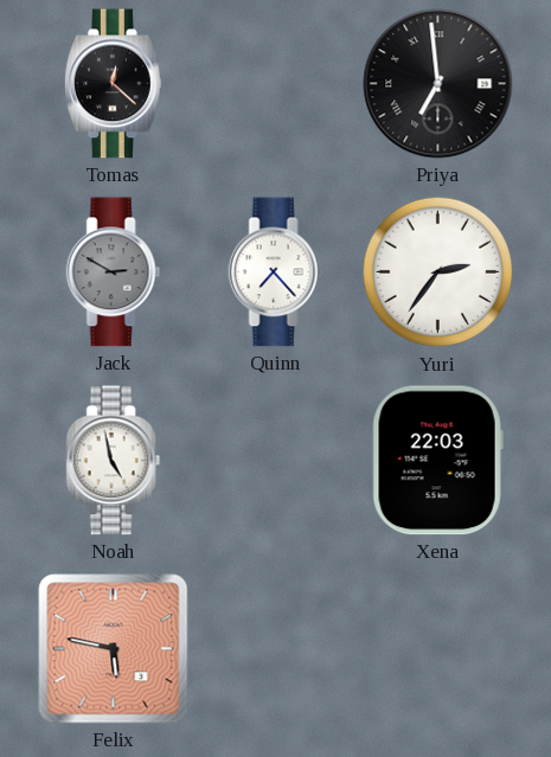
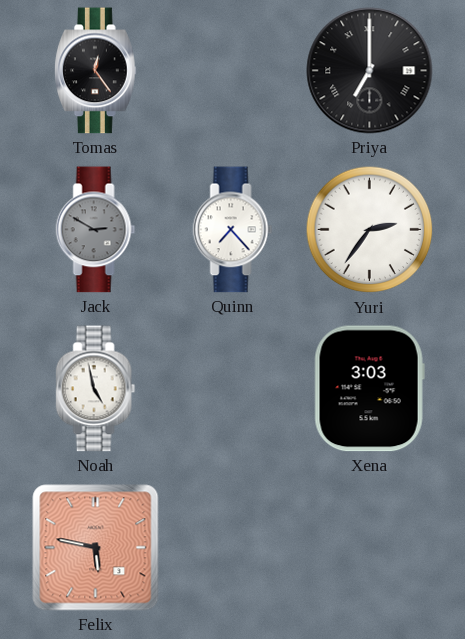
Tomas: 12:22 -> 12:24
Priya: 6:59 -> 7:00
Xena: 22:03 -> 3:03
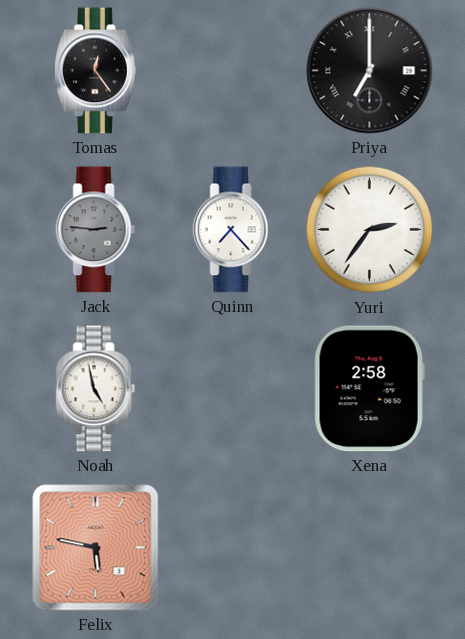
Jack: 2:50 -> 2:46
Xena: 3:03 -> 2:58
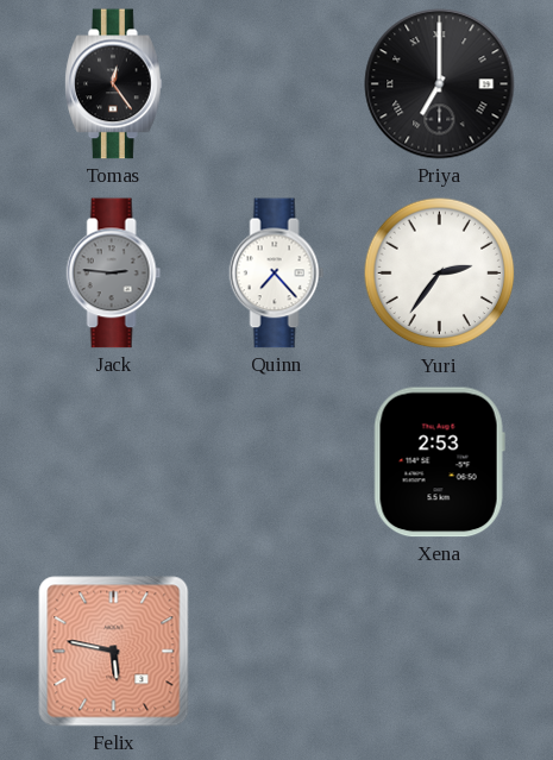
Noah: 4:58 -> none
Xena: 2:58 -> 2:53
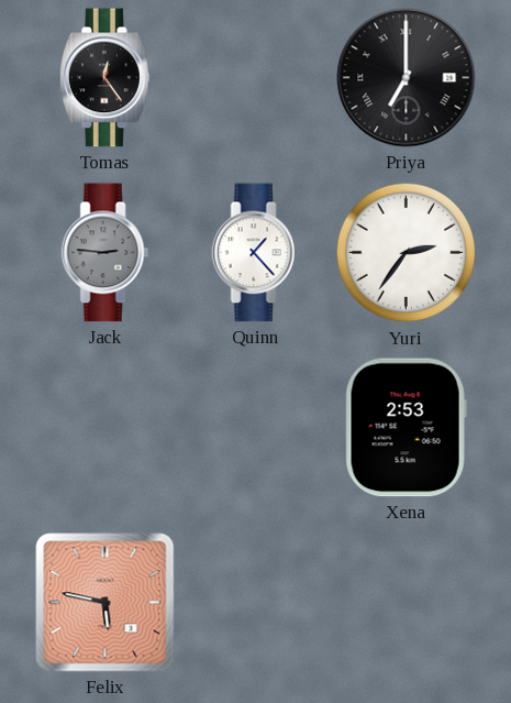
Quinn: 7:23 -> 1:23
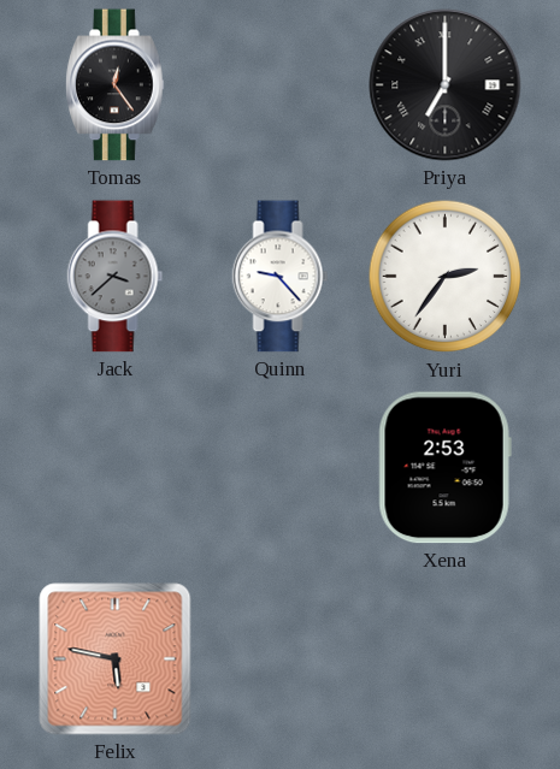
Jack: 2:46 -> 3:38
Quinn: 1:23 -> 9:23
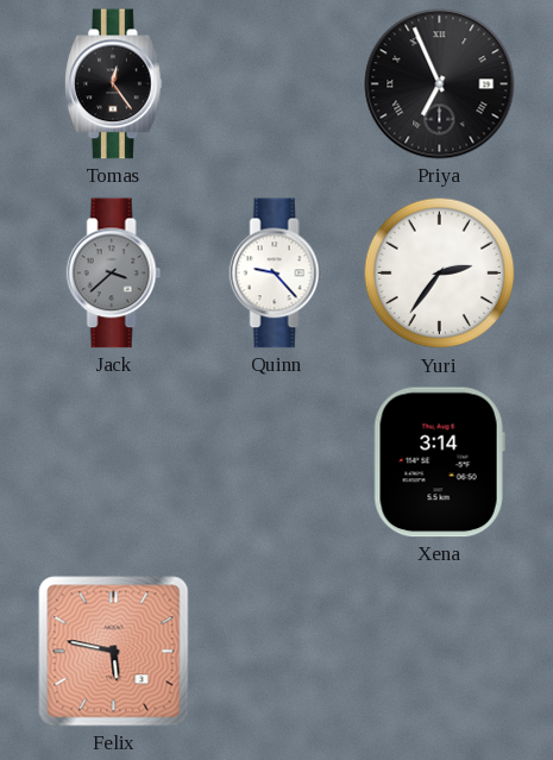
Priya: 7:00 -> 6:56
Xena: 2:53 -> 3:14
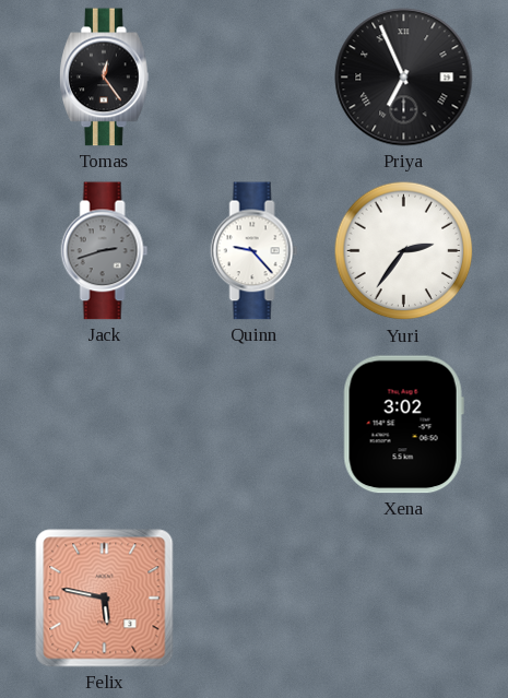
Jack: 3:38 -> 2:42
Xena: 3:14 -> 3:02
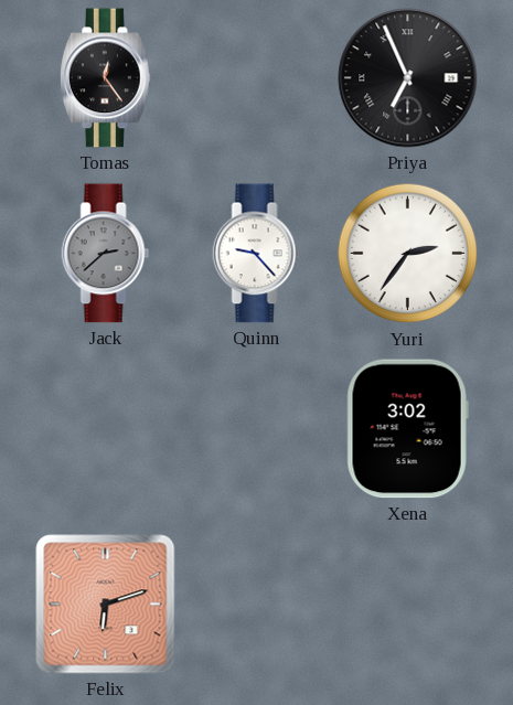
Jack: 2:42 -> 2:38
Felix: 5:47 -> 6:12
